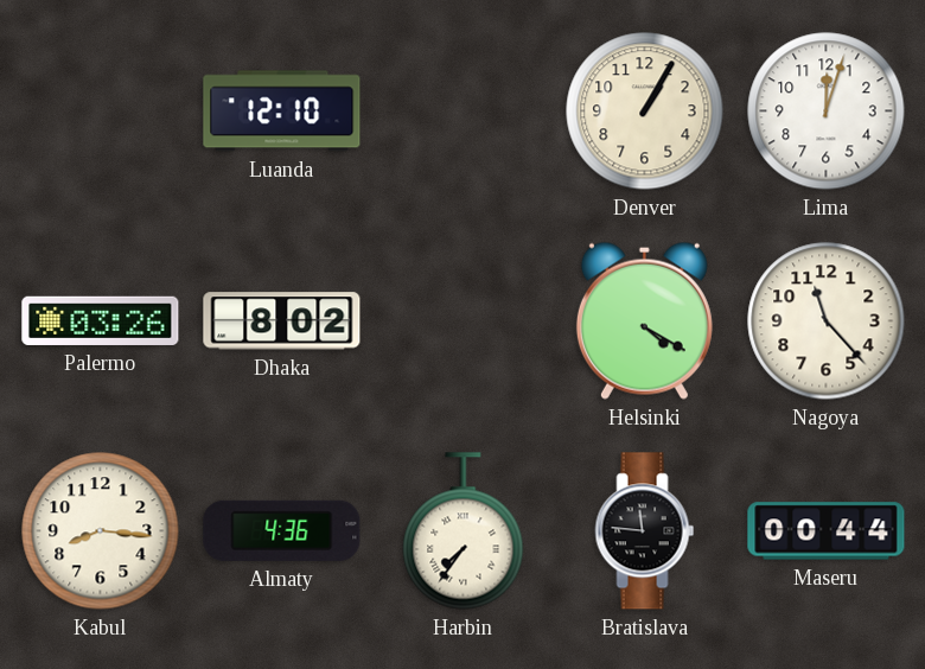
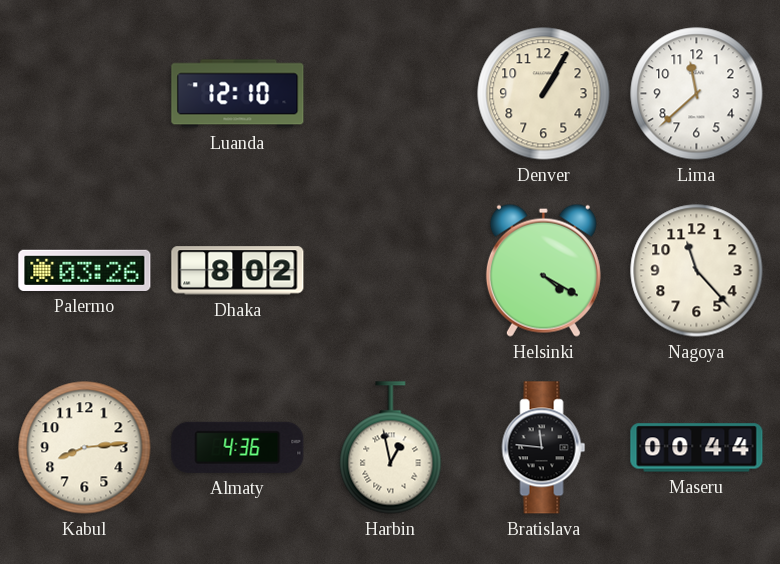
Lima: 12:03 -> 11:38
Kabul: 8:16 -> 8:14
Harbin: 7:36 -> 12:58
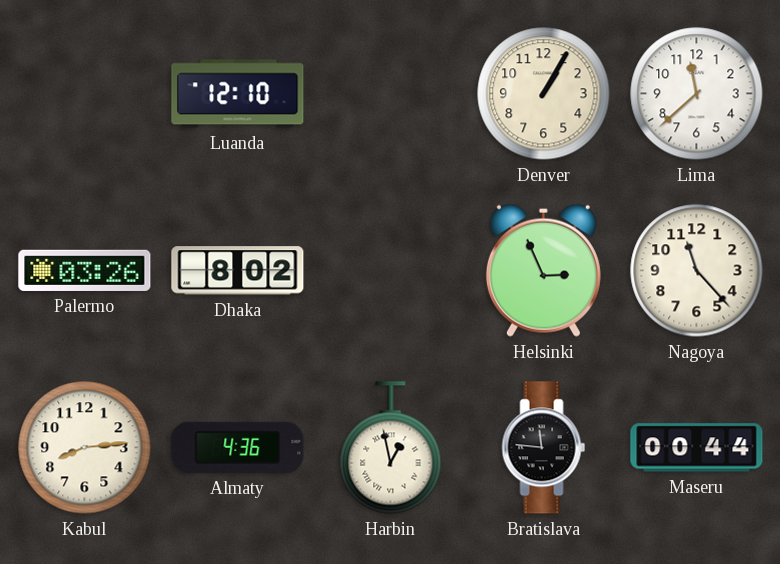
Helsinki: 4:20 -> 2:56
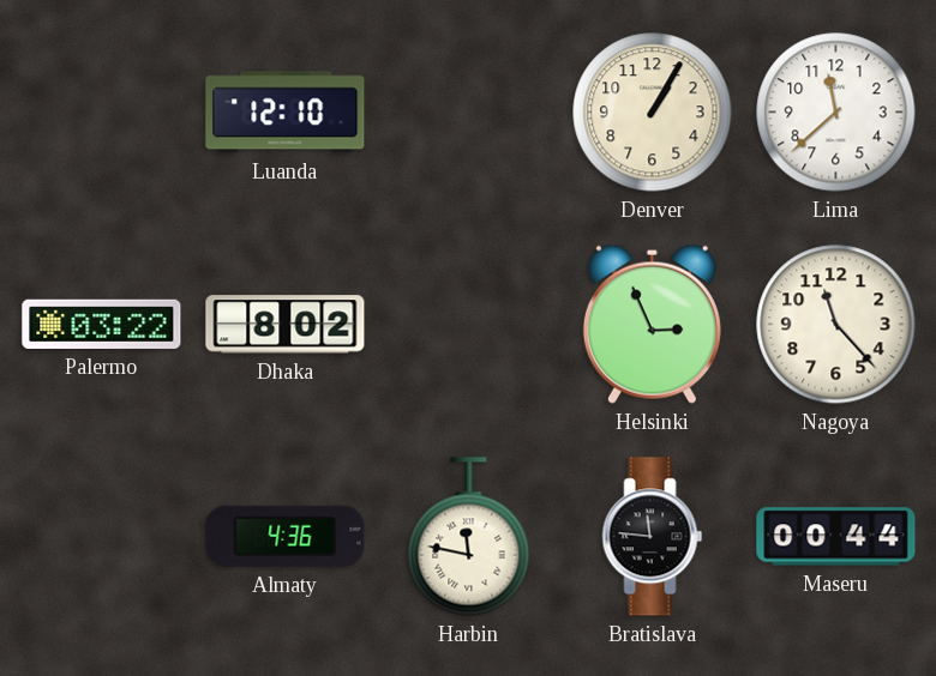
Palermo: 03:26 -> 03:22
Kabul: 8:14 -> none
Harbin: 12:58 -> 11:47
